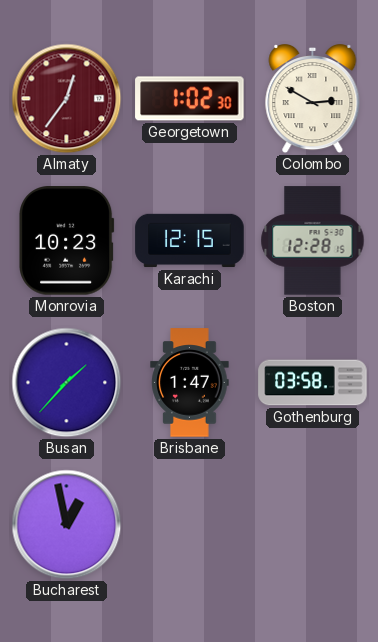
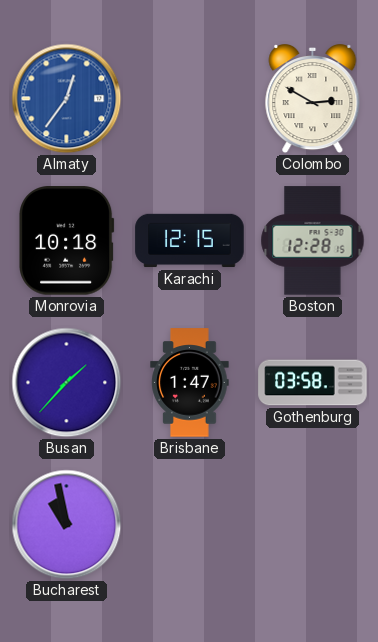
Almaty dial: burgundy -> blue
Georgetown: 1:02 -> none
Monrovia: 10:23 -> 10:18
Bucharest: 12:58 -> 10:58
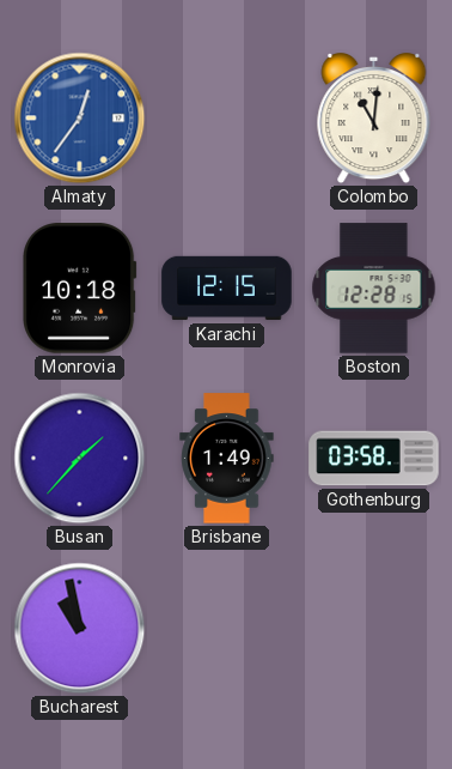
Colombo: 2:50 -> 11:01
Brisbane: 1:47 -> 1:49
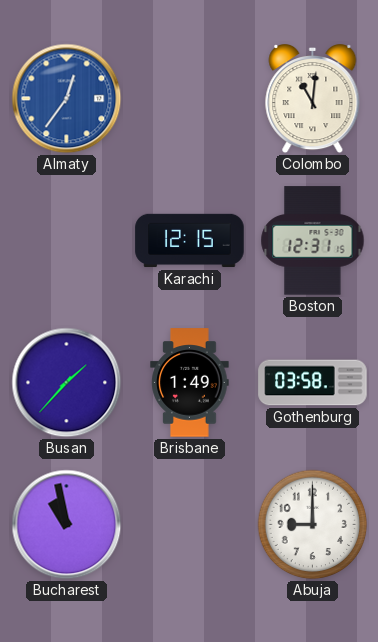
Monrovia: 10:18 -> none
Boston: 12:28 -> 12:31
Abuja: none -> 9:00
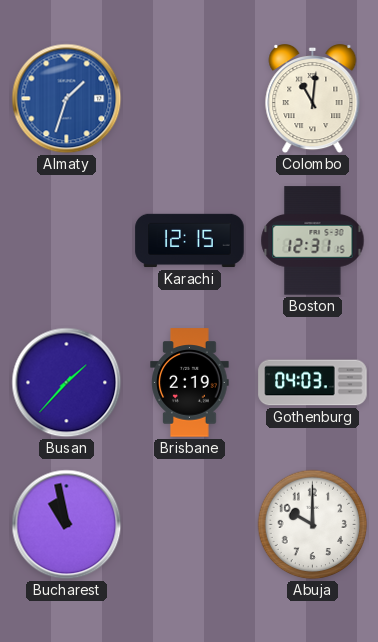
Almaty: 12:36 -> 1:33
Brisbane: 1:49 -> 2:19
Gothenburg: 03:58 -> 04:03
Abuja: 9:00 -> 10:00
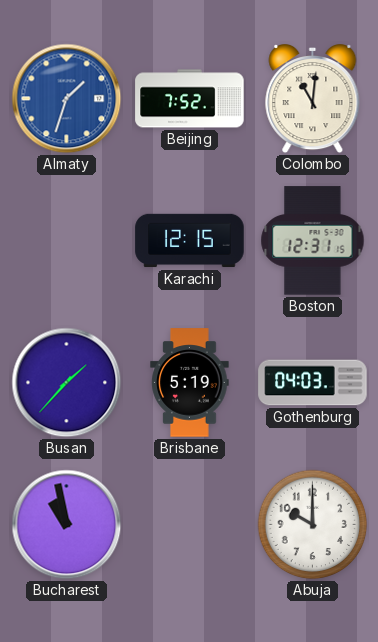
Beijing: none -> 7:52
Brisbane: 2:19 -> 5:19
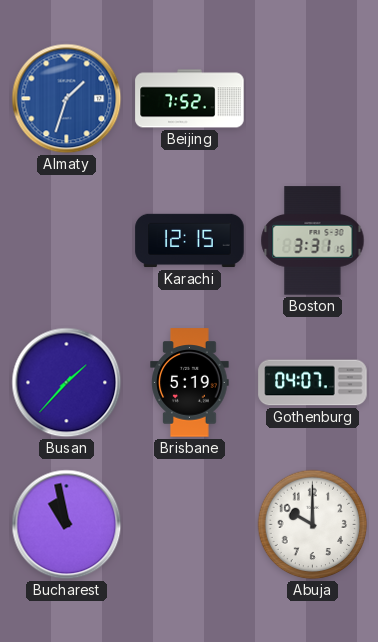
Colombo: 11:01 -> none
Boston: 12:31 -> 3:31
Gothenburg: 04:03 -> 04:07
